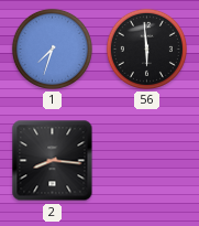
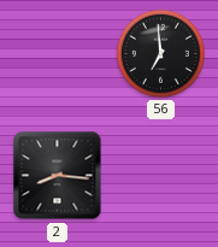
1: 7:33 -> none
56: 5:59 -> 6:59
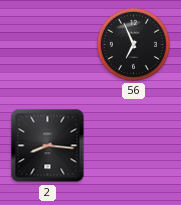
56: 6:59 -> 6:56
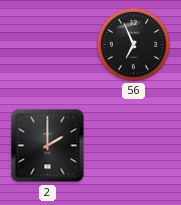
2: 8:16 -> 2:00
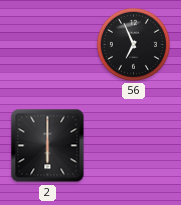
2: 2:00 -> 6:00
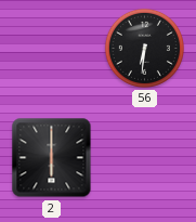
56: 6:56 -> 6:31
